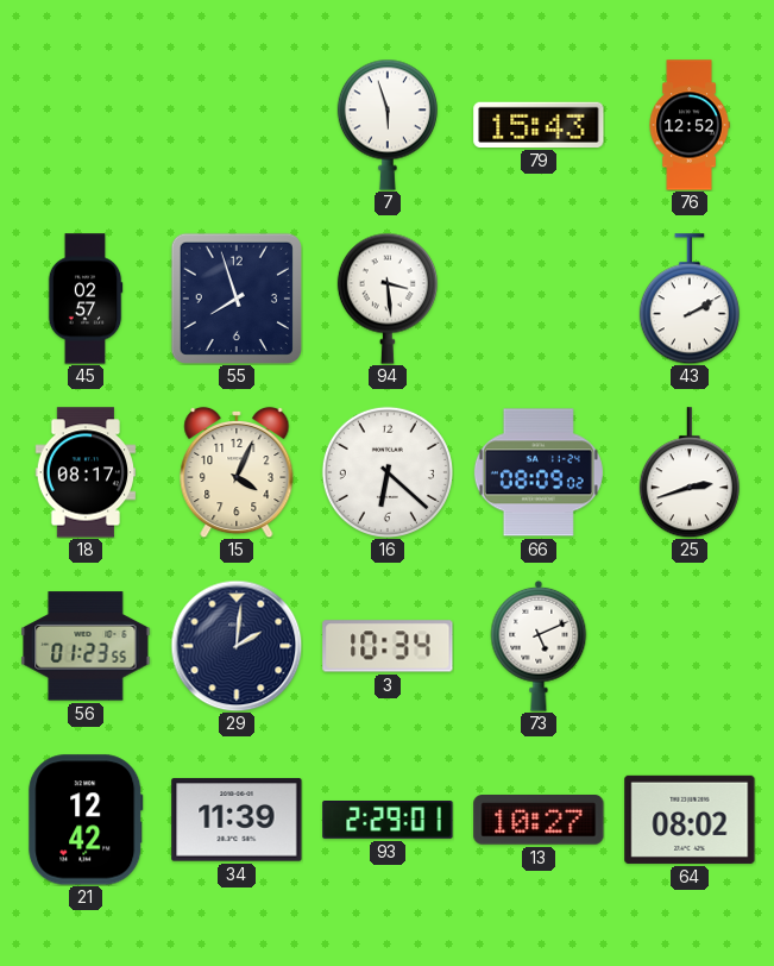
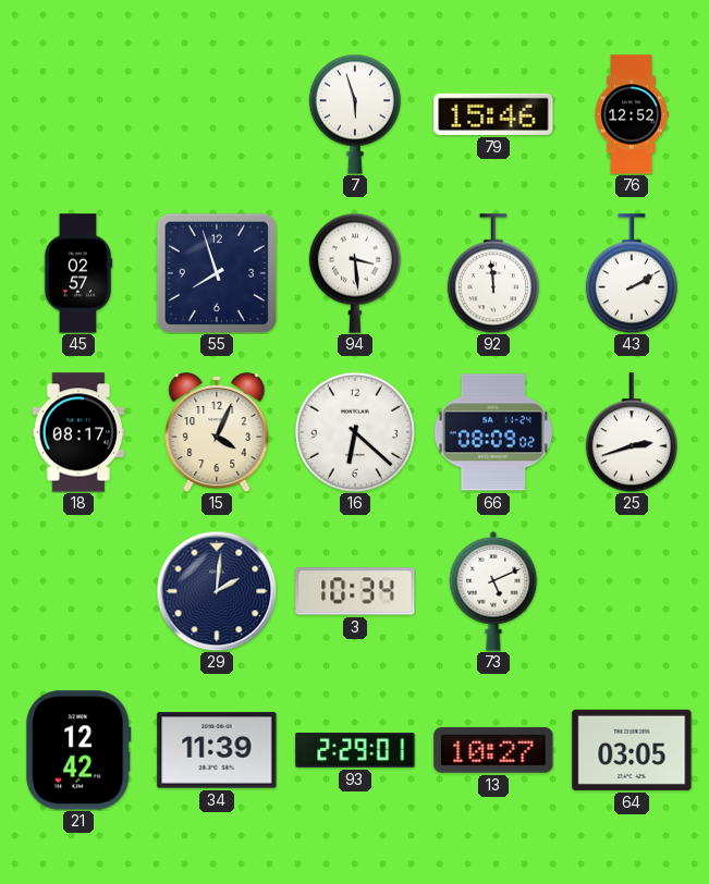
79: 15:43 -> 15:46
92: none -> 11:59
56: 01:23 -> none
64: 08:02 -> 03:05
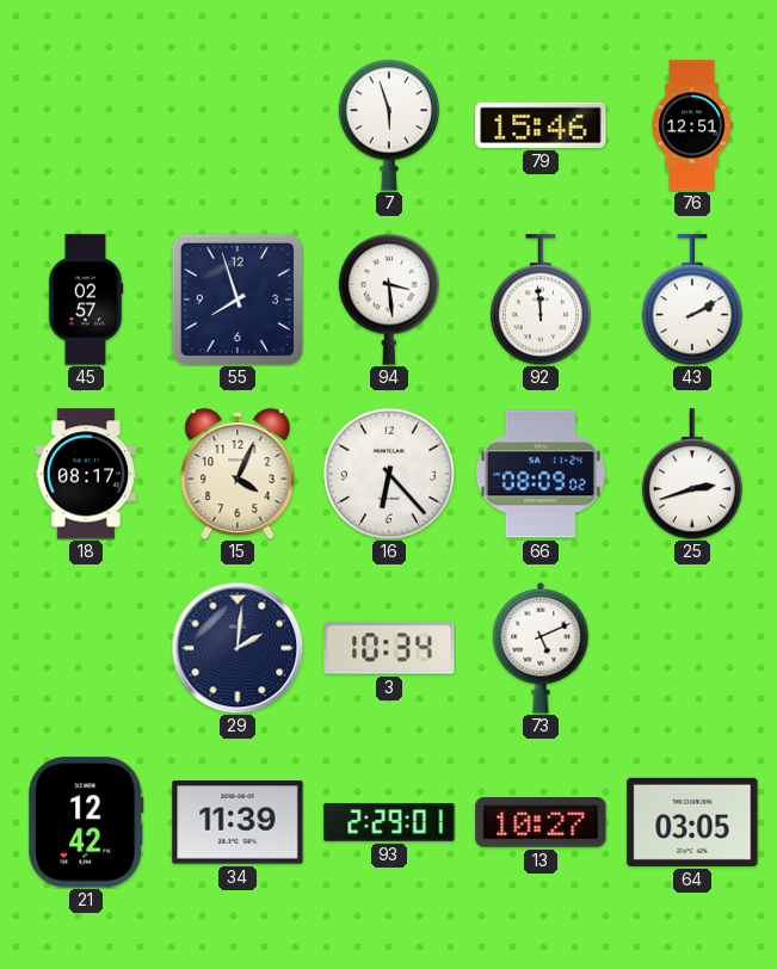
76: 12:52 -> 12:51
16: 6:22 -> 6:23
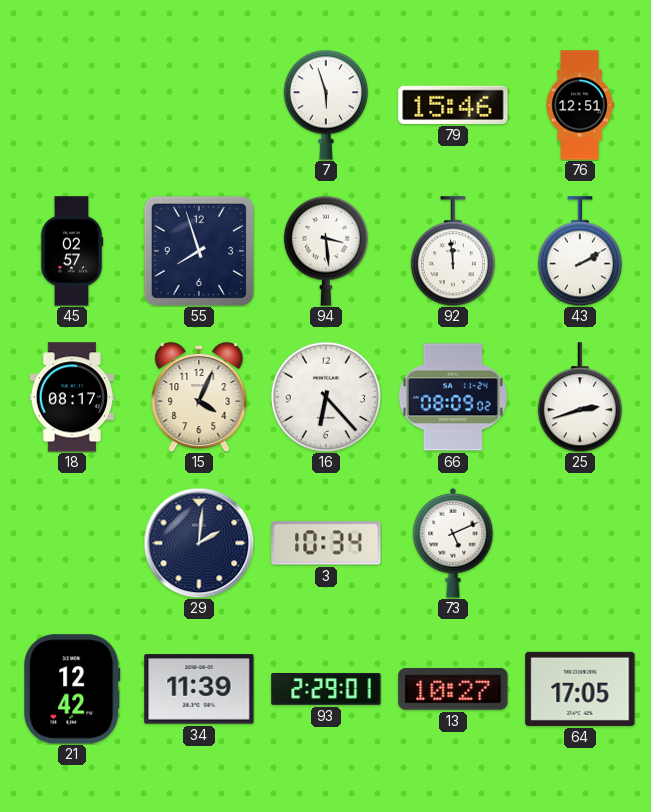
64: 03:05 -> 17:05
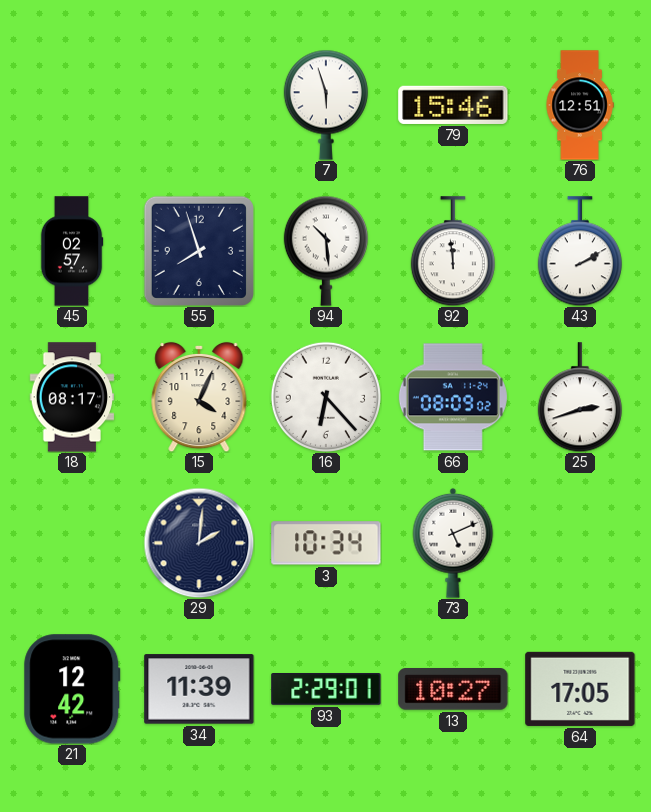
94: 3:29 -> 10:29
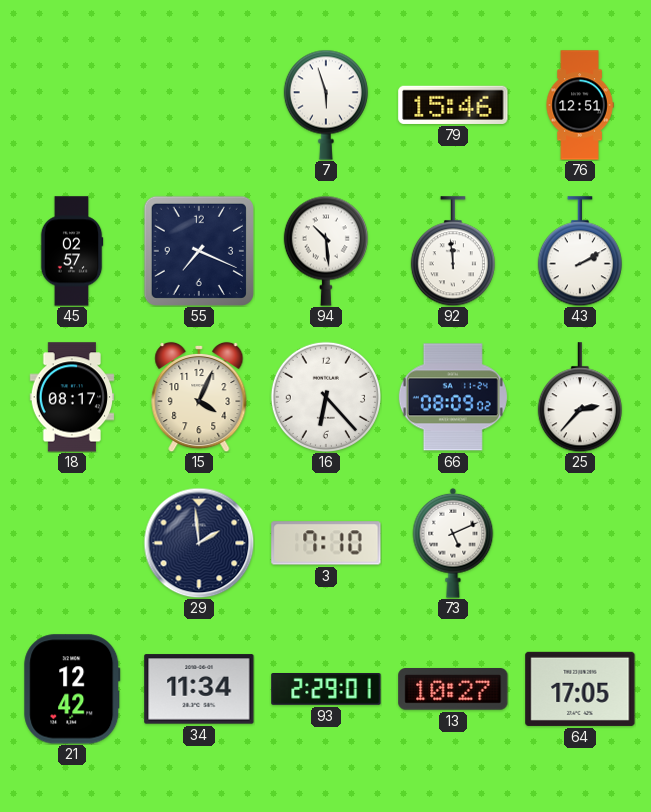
55: 7:57 -> 7:19
25: 2:42 -> 2:37
29: 2:01 -> 1:59
3: 10:34 -> 7:10
34: 11:39 -> 11:34
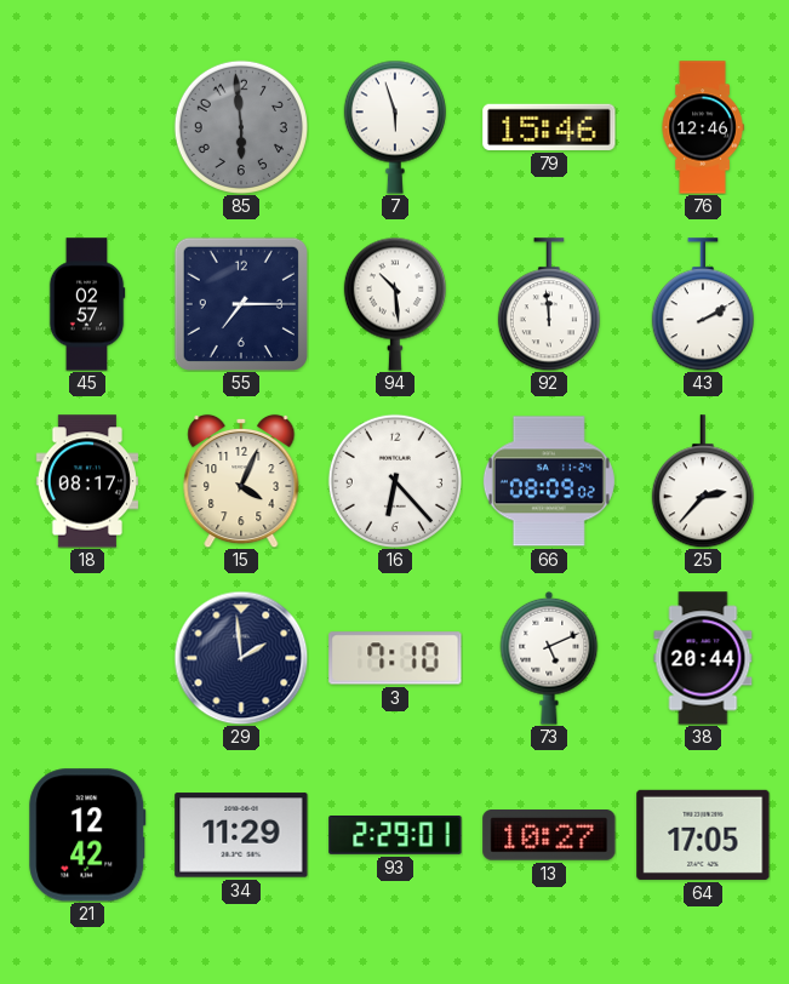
85: none -> 5:59
76: 12:51 -> 12:46
55: 7:19 -> 7:15
38: none -> 20:44
34: 11:34 -> 11:29
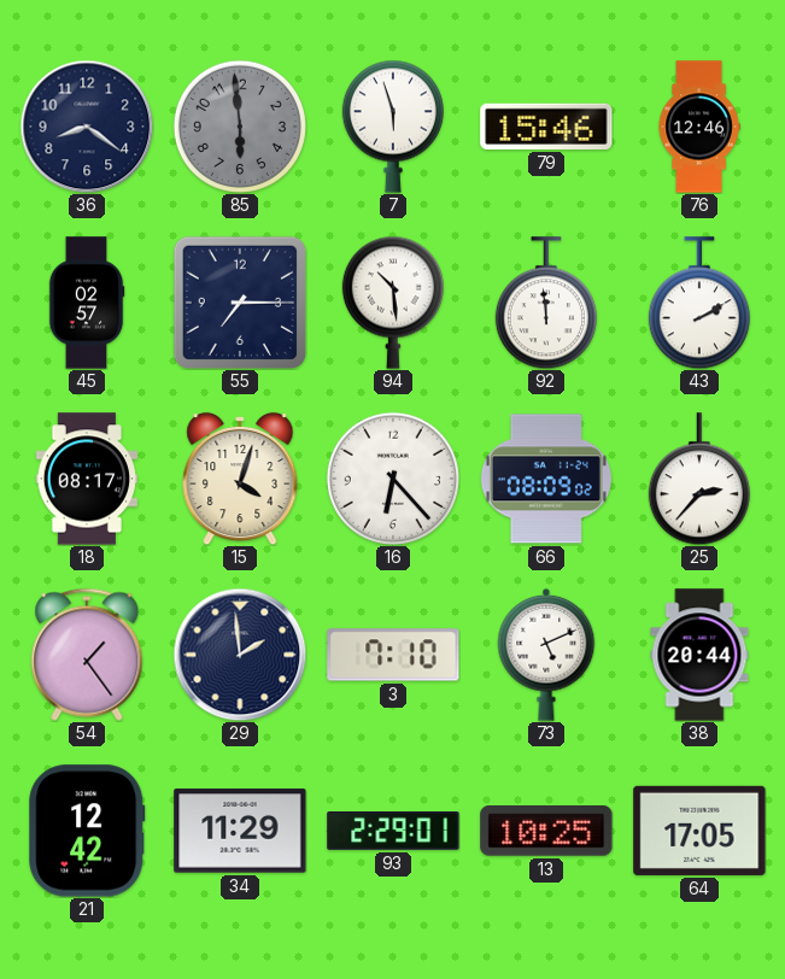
36: none -> 8:21
15: 4:04 -> 4:03
54: none -> 1:24
13: 10:27 -> 10:25
